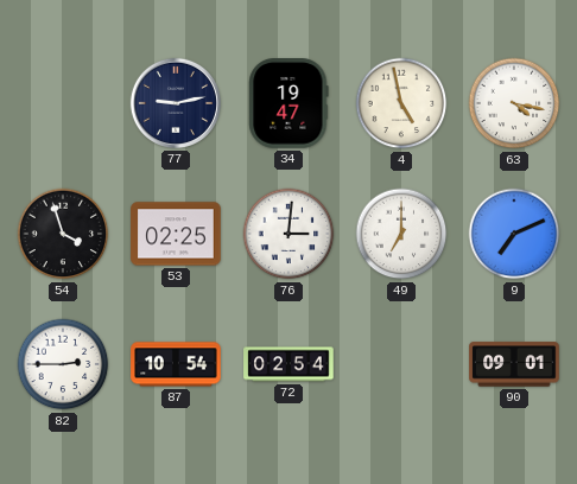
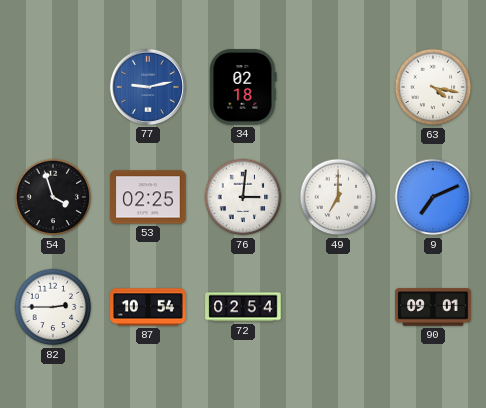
77 dial: navy -> blue
34: 19:47 -> 02:18
4: 4:58 -> none
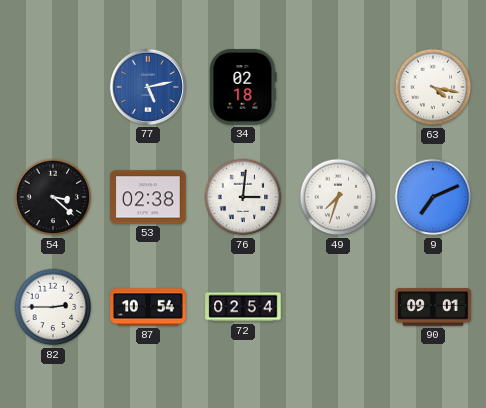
77: 9:13 -> 5:13
54: 3:57 -> 3:22
53: 02:25 -> 02:38
49: 7:00 -> 7:33
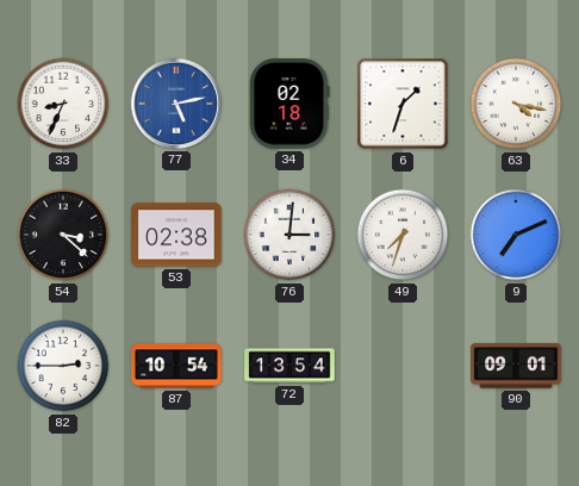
33: none -> 8:34
6: none -> 1:33
72: 02:54 -> 13:54
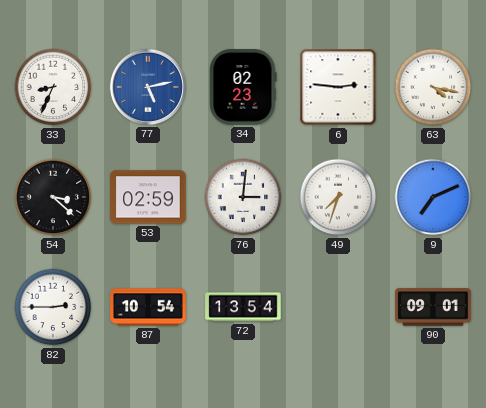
34: 02:18 -> 02:23
6: 1:33 -> 2:46
53: 02:38 -> 02:59
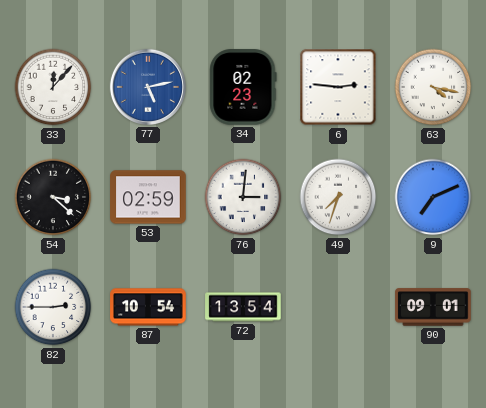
33: 8:34 -> 12:07
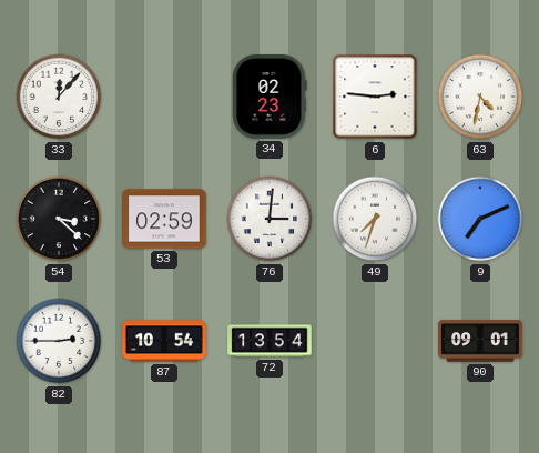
77: 5:13 -> none
63: 4:17 -> 4:32
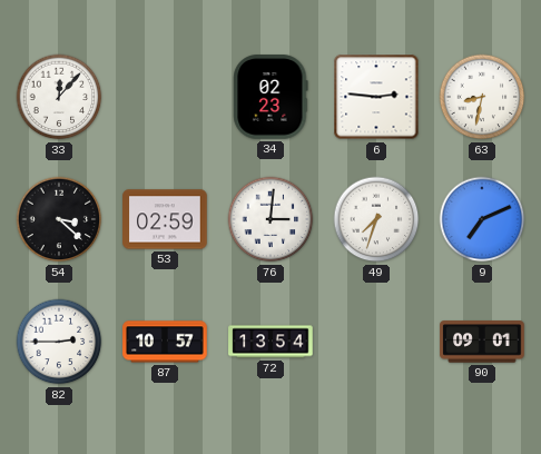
63: 4:32 -> 8:32
87: 10:54 -> 10:57
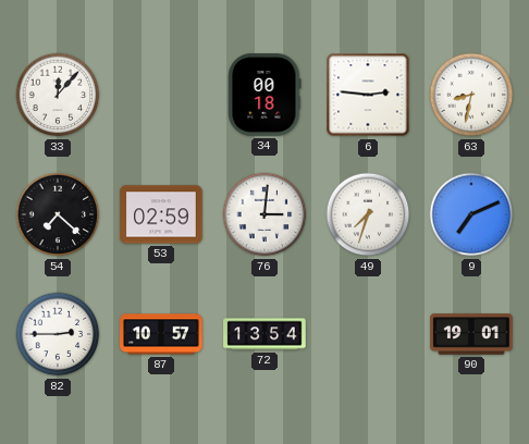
34: 02:23 -> 00:18
54: 3:22 -> 7:22
90: 09:01 -> 19:01
